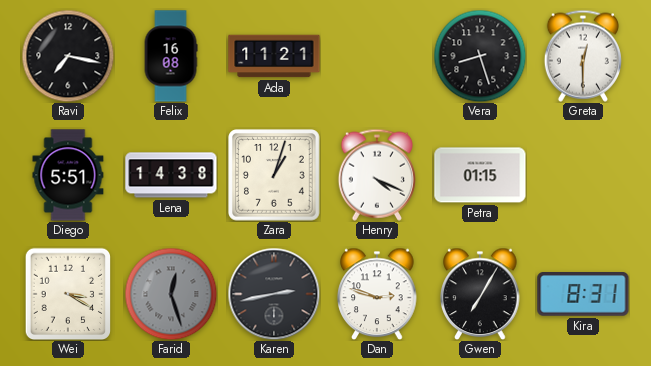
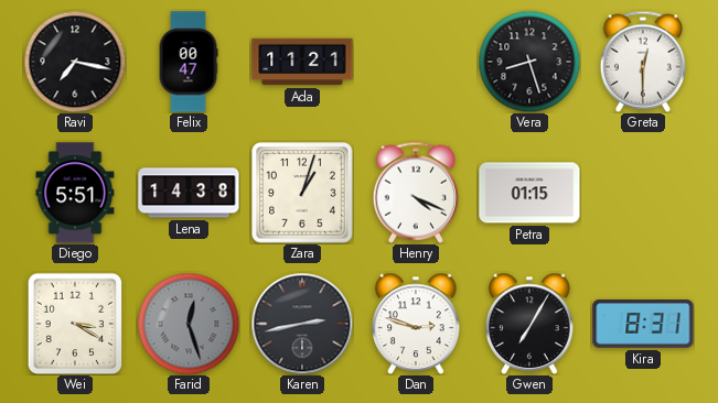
Felix: 16:08 -> 00:47
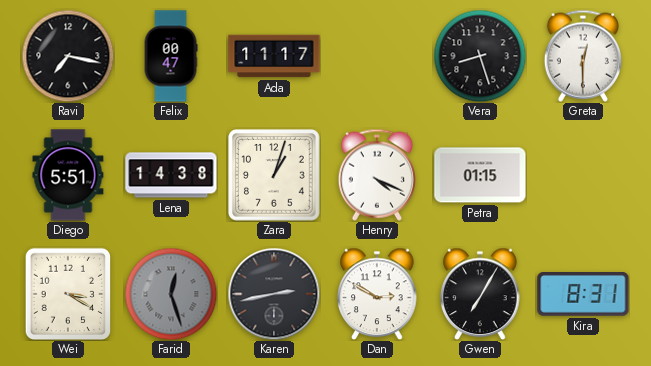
Ada: 11:21 -> 11:17
Dan: 2:48 -> 2:50
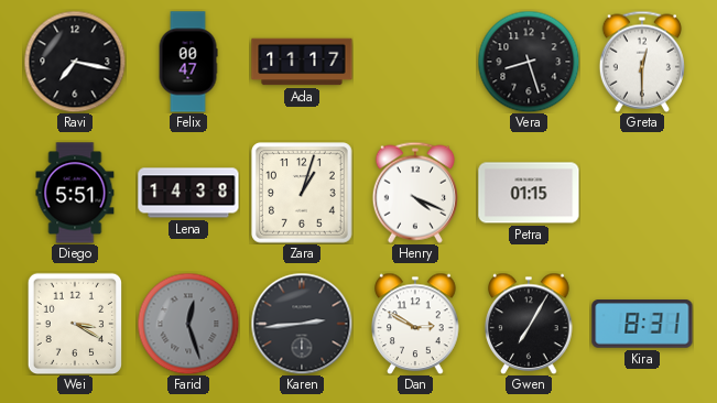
Karen: 2:43 -> 2:44
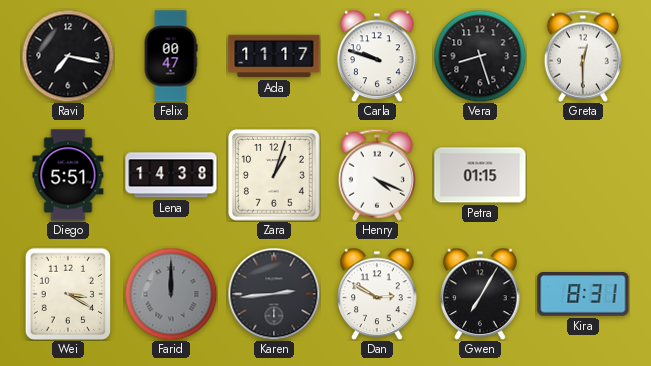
Carla: none -> 9:48
Farid: 12:27 -> 12:00
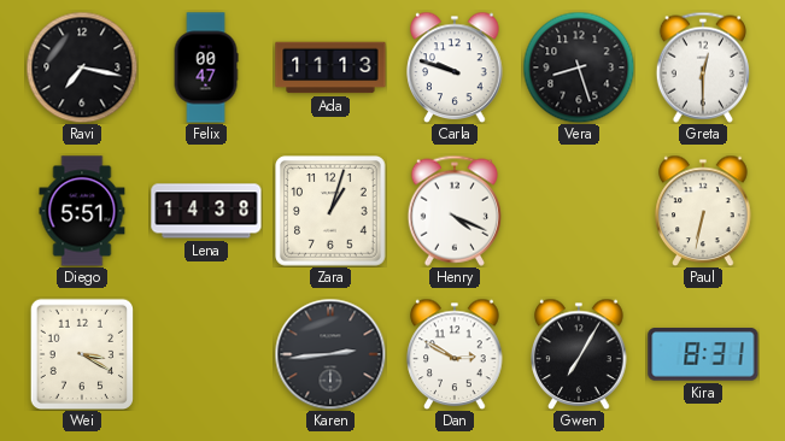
Ada: 11:17 -> 11:13
Petra: 01:15 -> none
Paul: none -> 6:32
Farid: 12:00 -> none
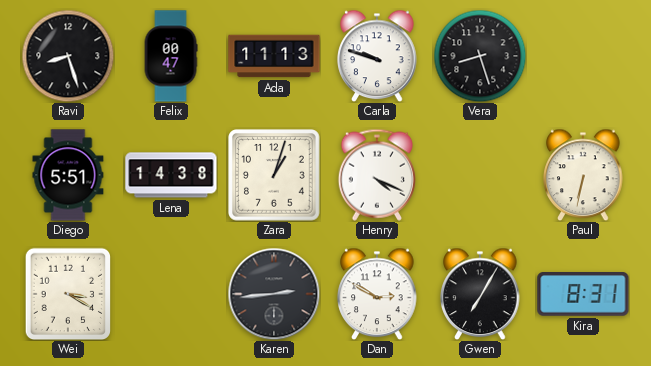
Ravi: 7:17 -> 8:27
Greta: 12:30 -> none
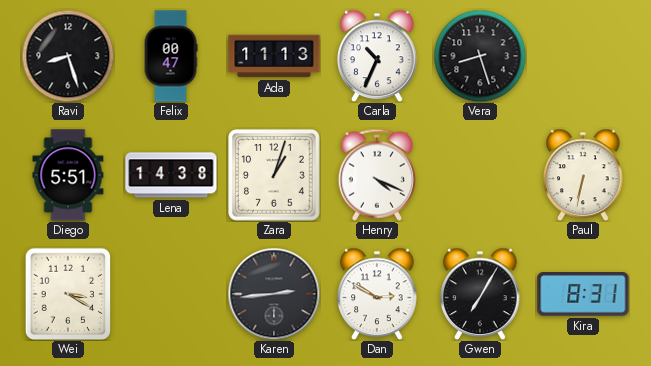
Carla: 9:48 -> 10:34
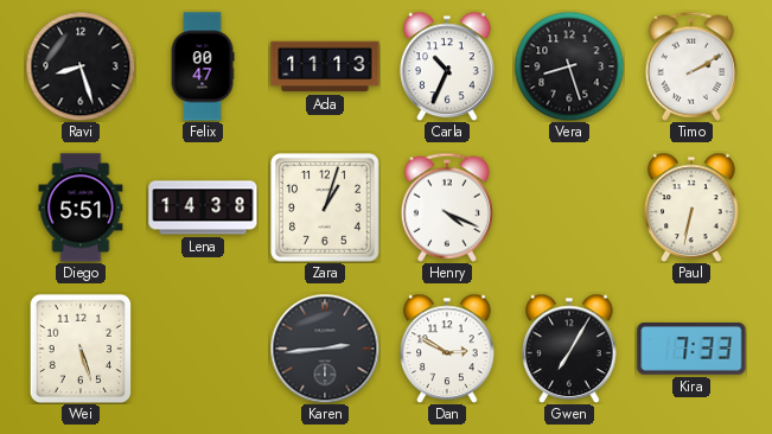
Timo: none -> 2:10
Wei: 3:20 -> 5:27
Kira: 8:31 -> 7:33
